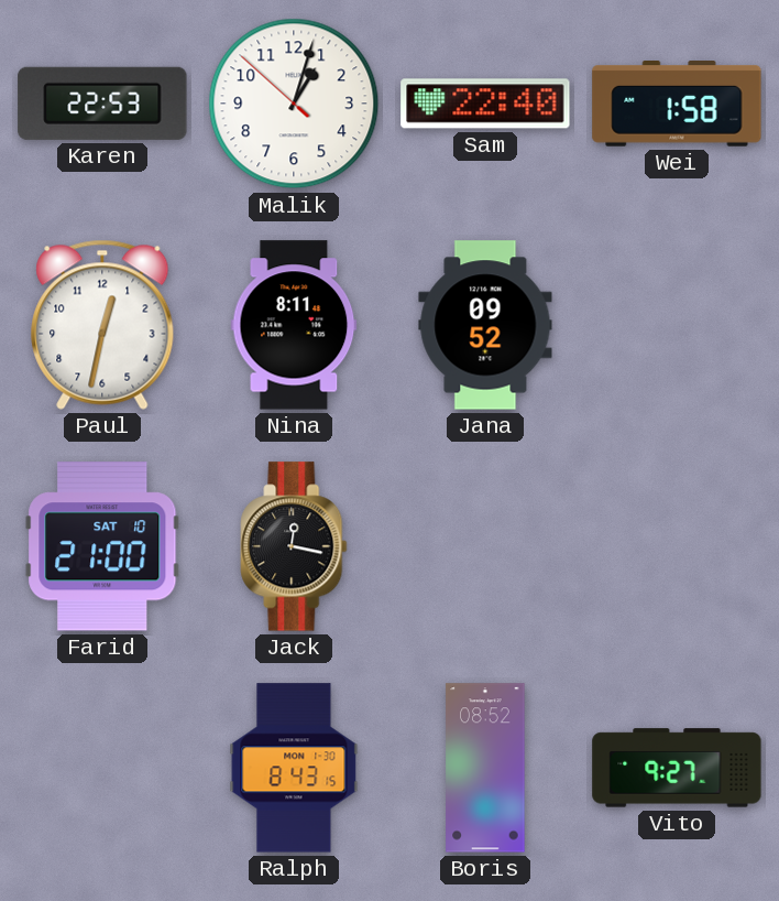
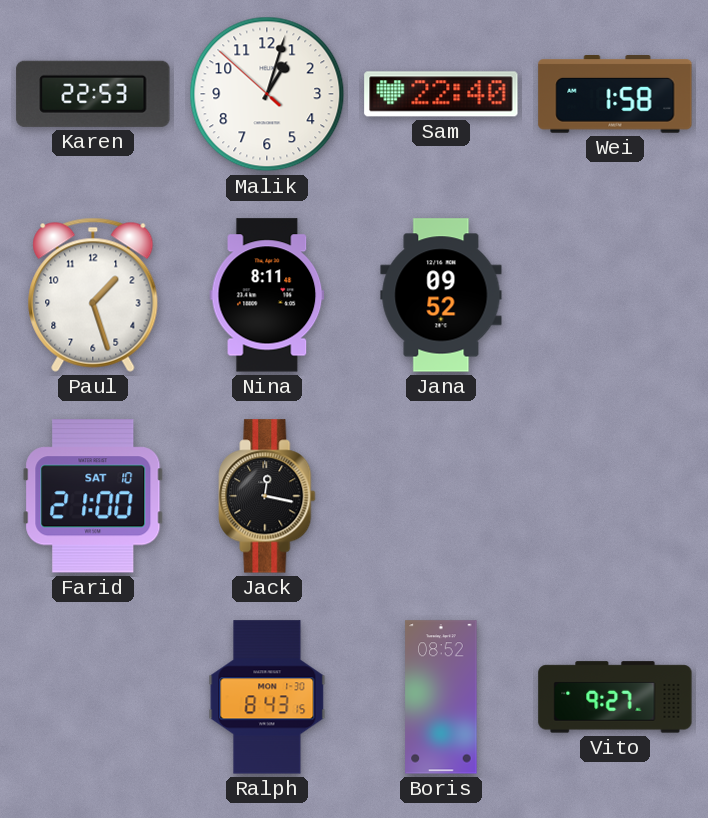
Paul: 12:32 -> 1:27
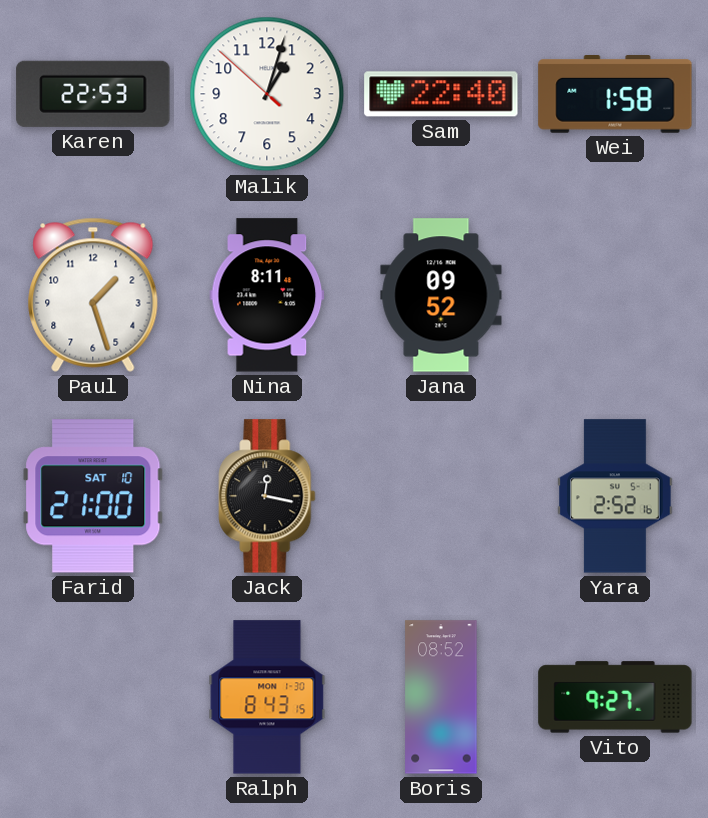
Yara: none -> 2:52
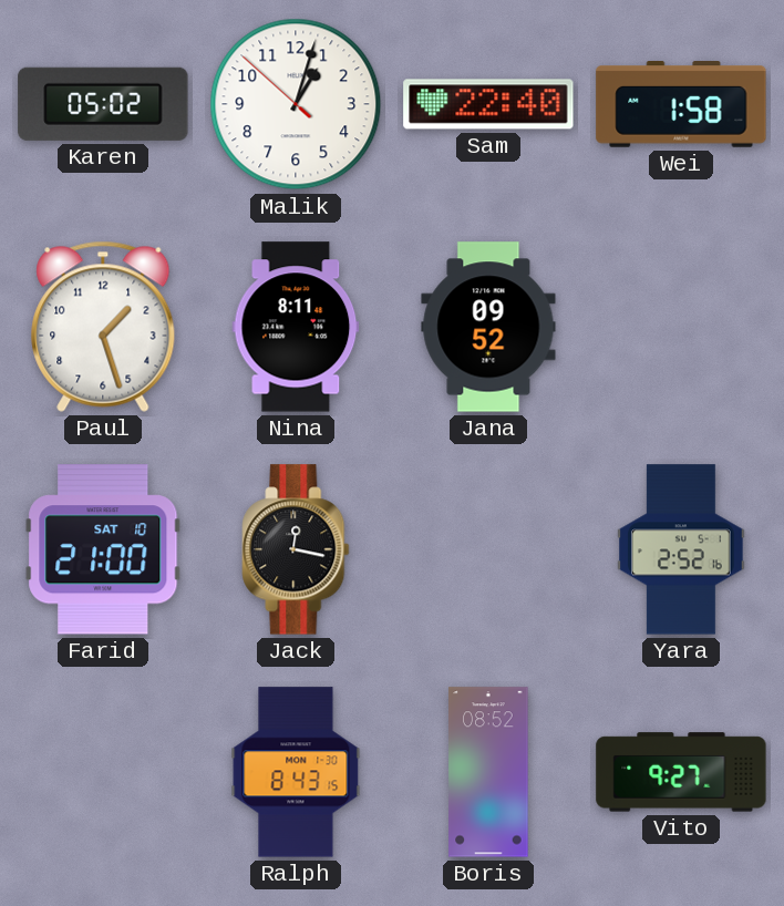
Karen: 22:53 -> 05:02
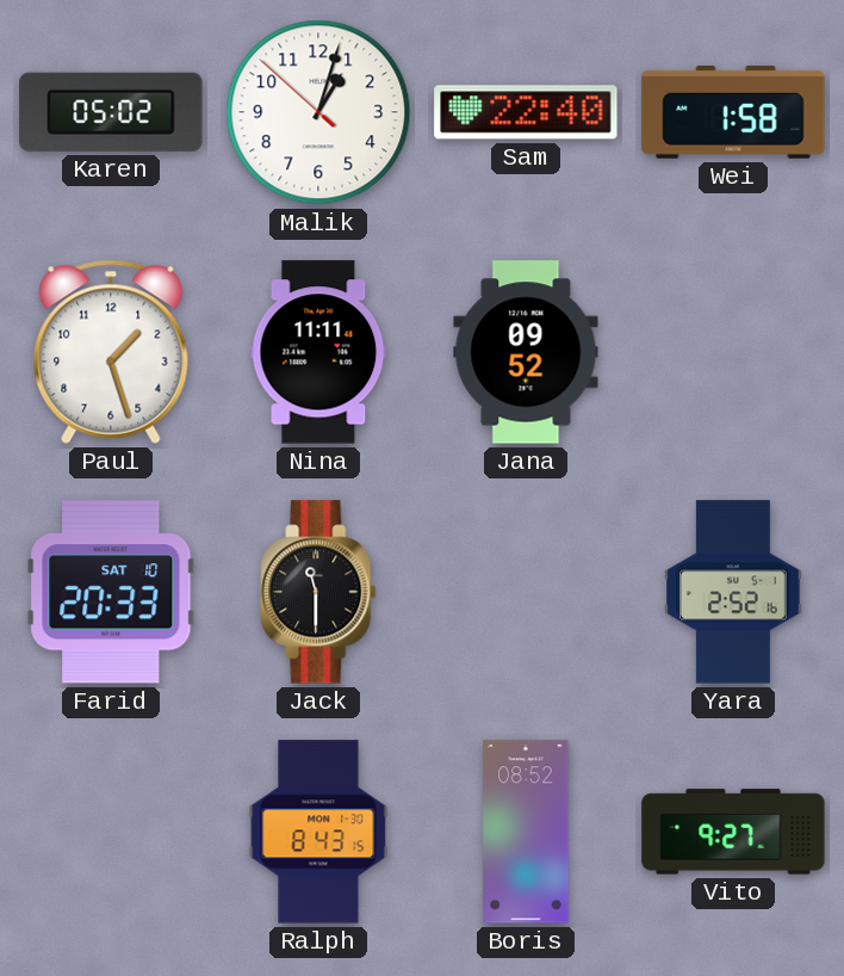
Nina: 8:11 -> 11:11
Farid: 21:00 -> 20:33
Jack: 12:17 -> 11:30
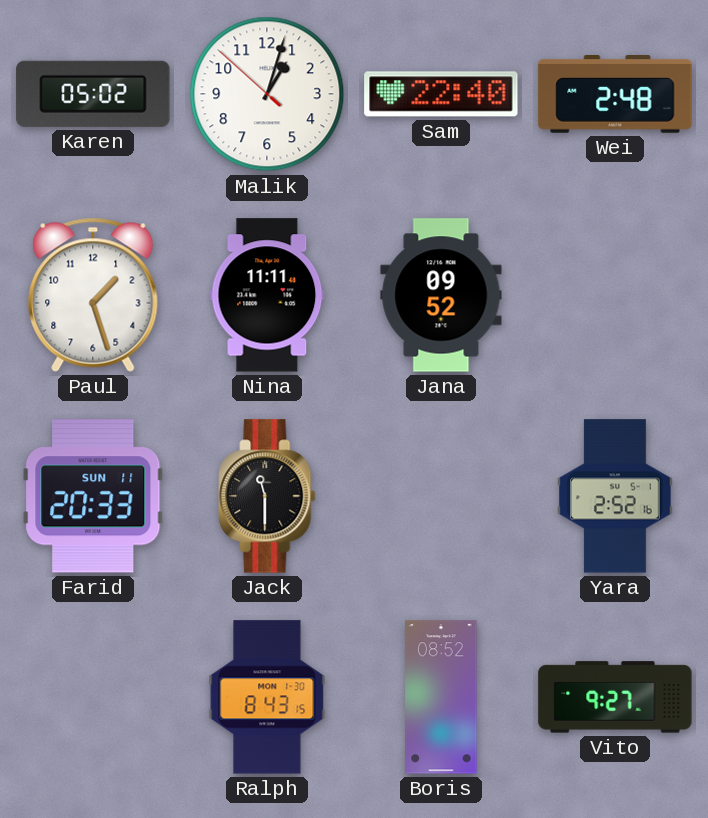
Wei: 1:58 -> 2:48
Farid date: SAT 10 -> SUN 11
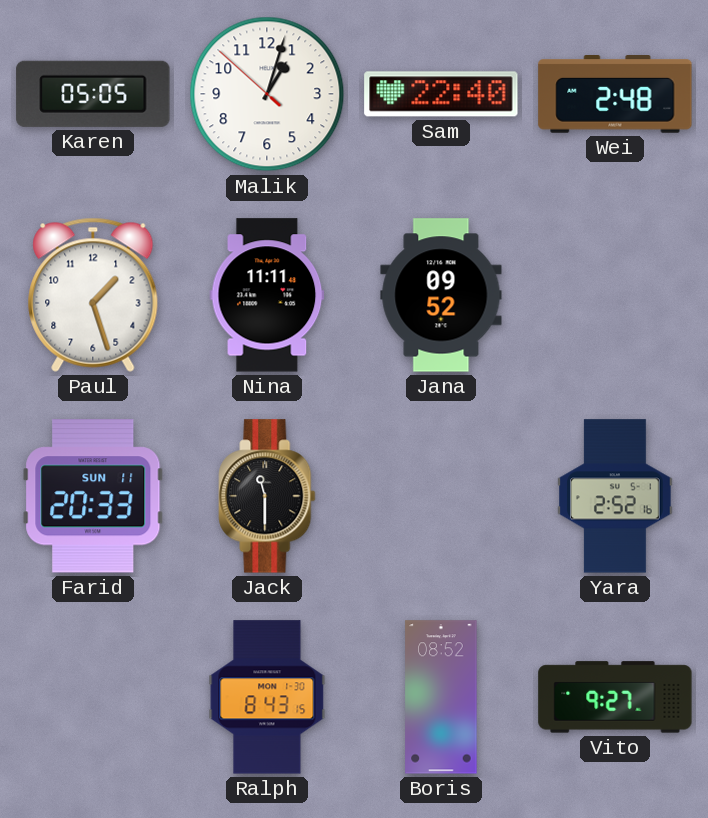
Karen: 05:02 -> 05:05
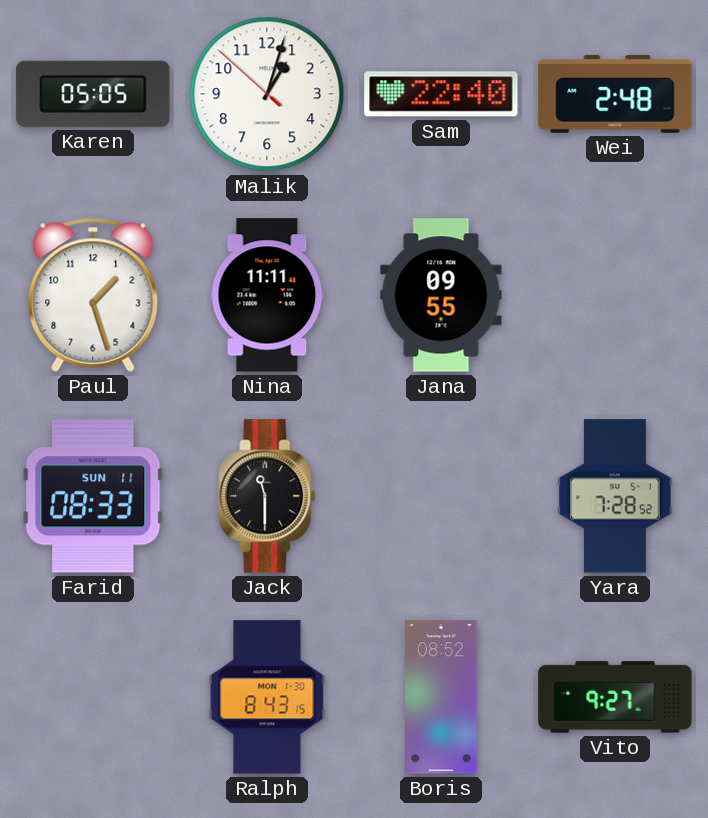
Jana: 09:52 -> 09:55
Farid: 20:33 -> 08:33
Yara: 2:52 -> 7:28
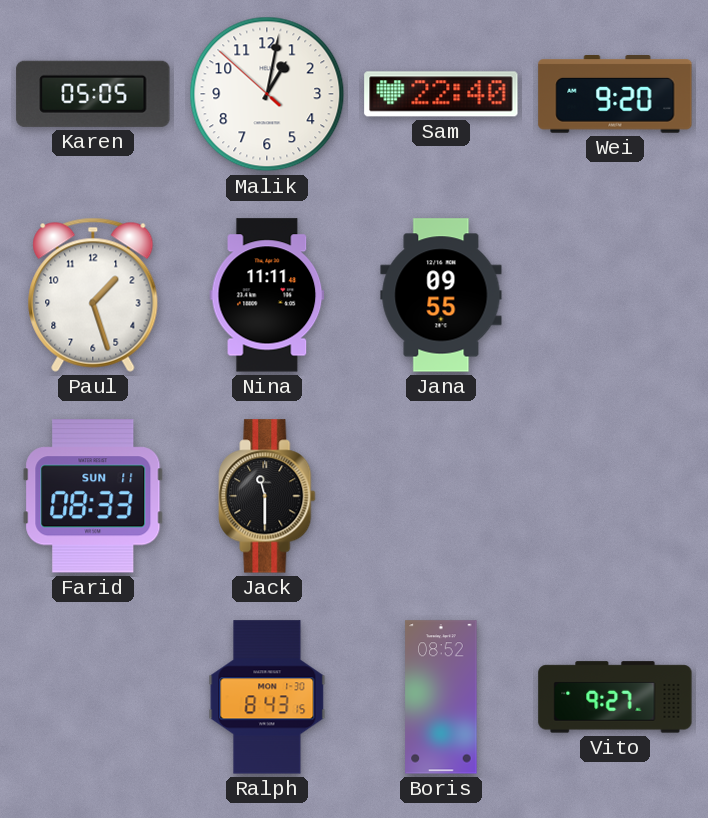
Malik: 1:02 -> 1:01
Wei: 2:48 -> 9:20
Yara: 7:28 -> none
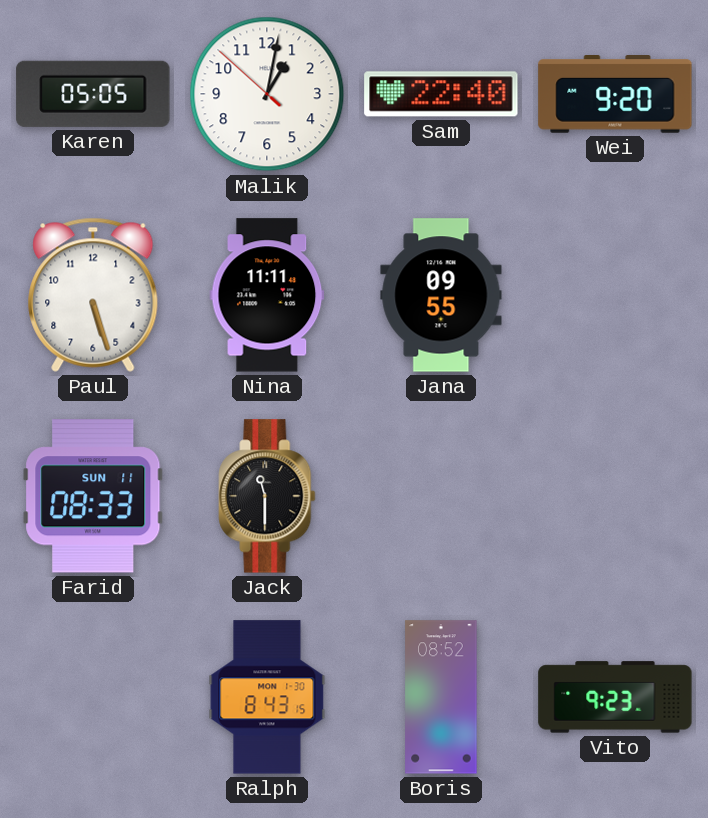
Paul: 1:27 -> 5:27
Vito: 9:27 -> 9:23
